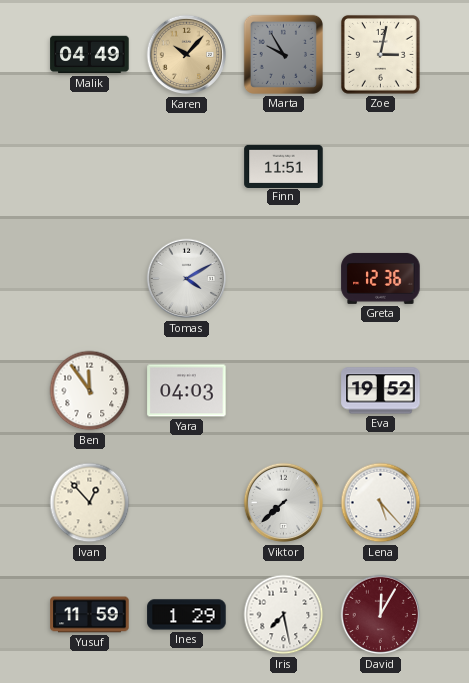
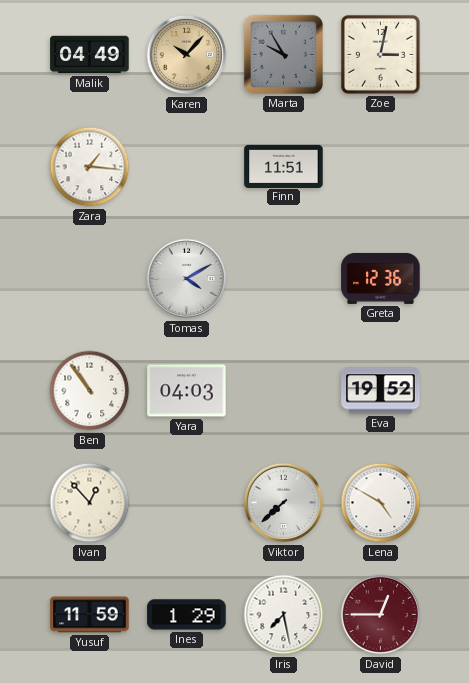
Zara: none -> 1:16
Ben: 11:54 -> 10:54
Lena: 5:23 -> 4:50
David: 12:05 -> 12:45
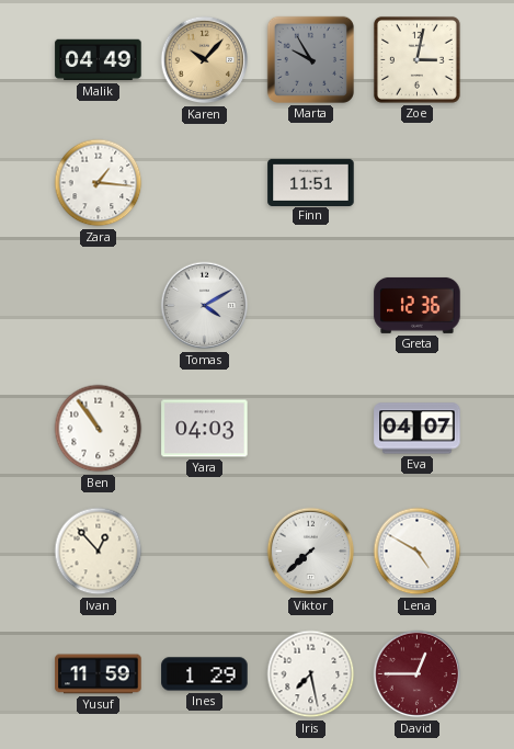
Eva: 19:52 -> 04:07
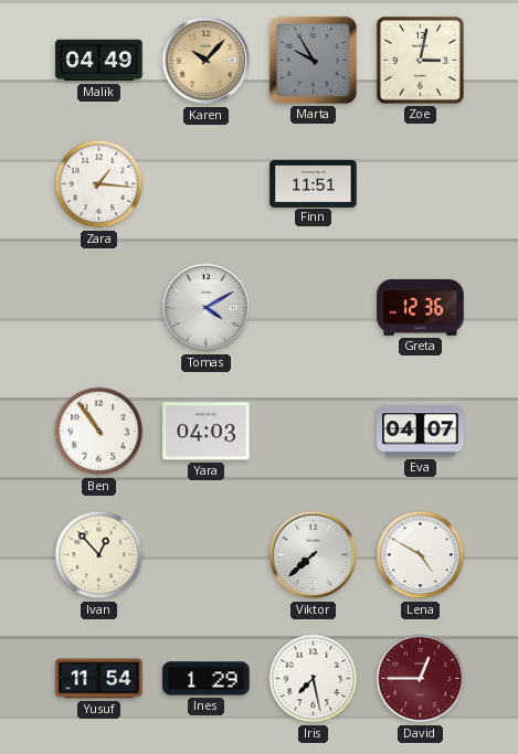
Yusuf: 11:59 -> 11:54
